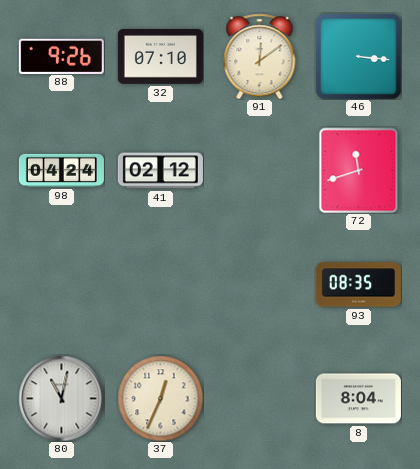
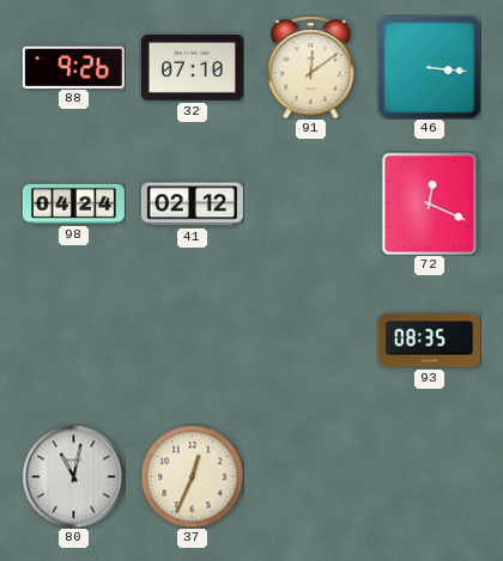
72: 11:42 -> 12:19
8: 8:04 -> none
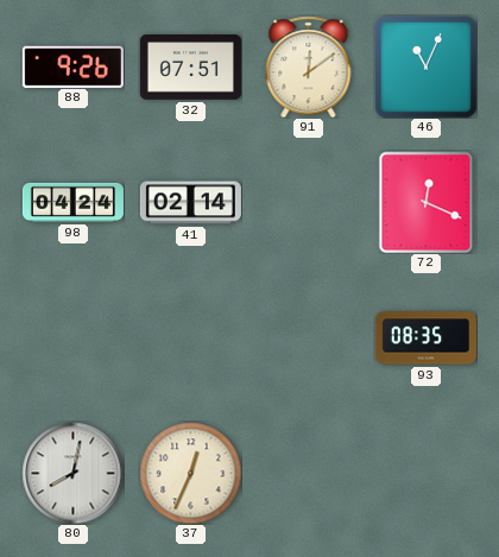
32: 07:10 -> 07:51
46: 3:16 -> 11:04
41: 02:12 -> 02:14
80: 11:02 -> 8:02
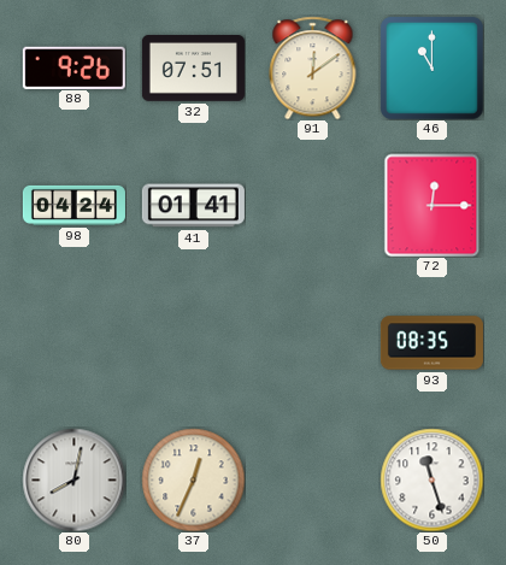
46: 11:04 -> 11:00
41: 02:14 -> 01:41
72: 12:19 -> 12:15
50: none -> 11:27
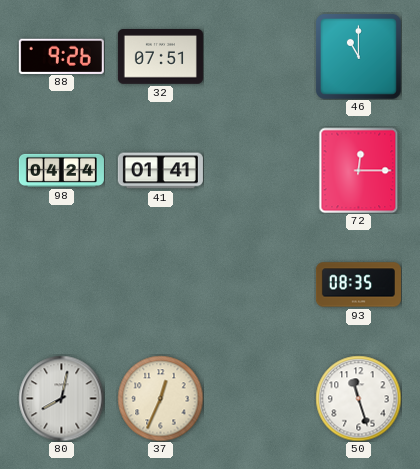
91: 12:09 -> none
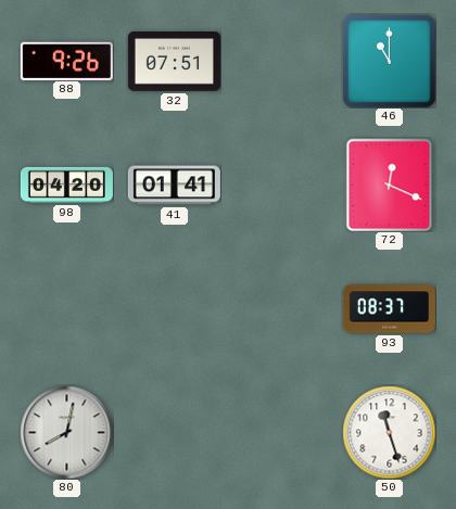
98: 04:24 -> 04:20
72: 12:15 -> 12:19
93: 08:35 -> 08:37
37: 12:34 -> none
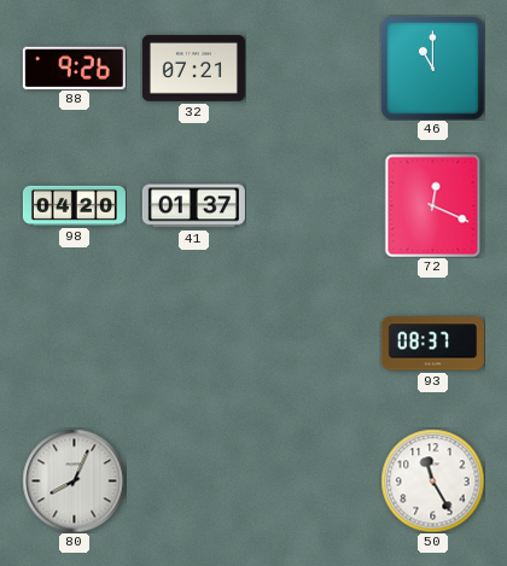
32: 07:51 -> 07:21
41: 01:41 -> 01:37
80: 8:02 -> 8:04
50: 11:27 -> 11:25
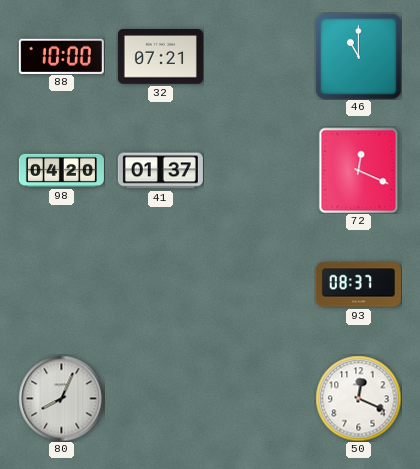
88: 9:26 -> 10:00
50: 11:25 -> 12:19
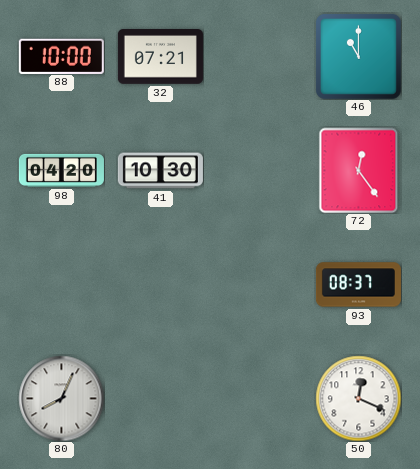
41: 01:37 -> 10:30
72: 12:19 -> 12:24
